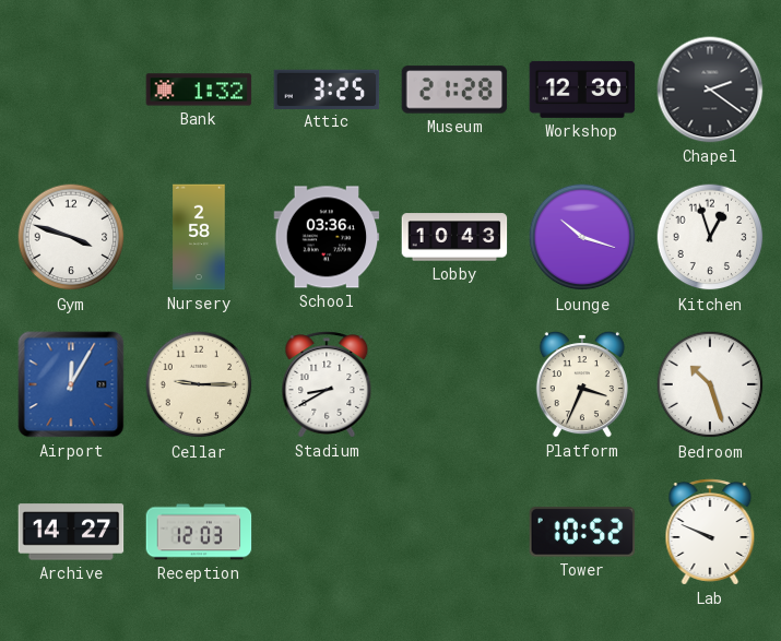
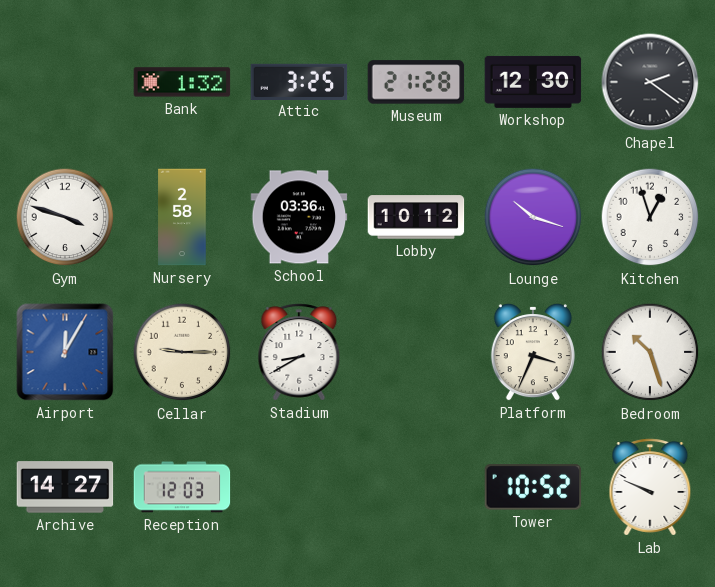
Lobby: 10:43 -> 10:12
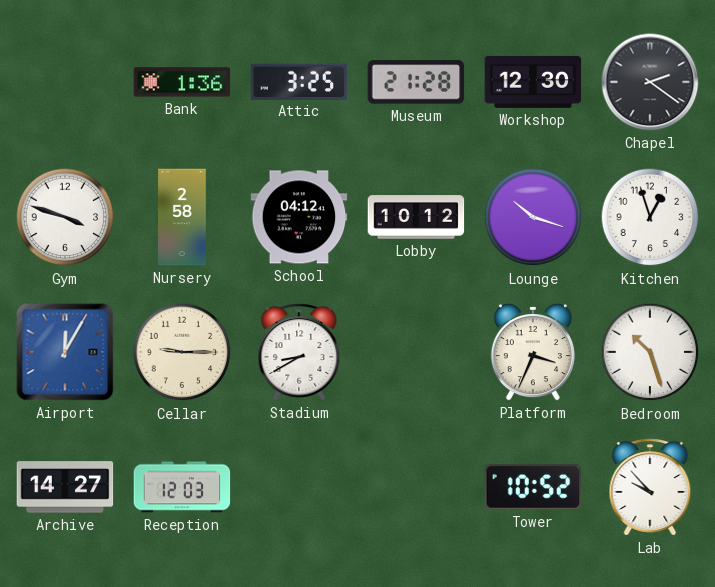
Bank: 1:32 -> 1:36
School: 03:36 -> 04:12
Lab: 9:49 -> 9:53
